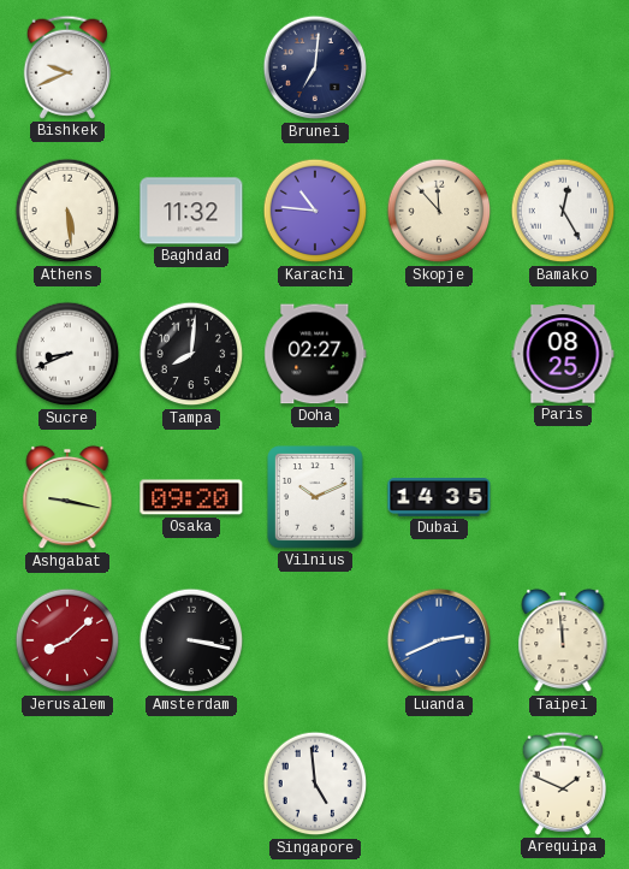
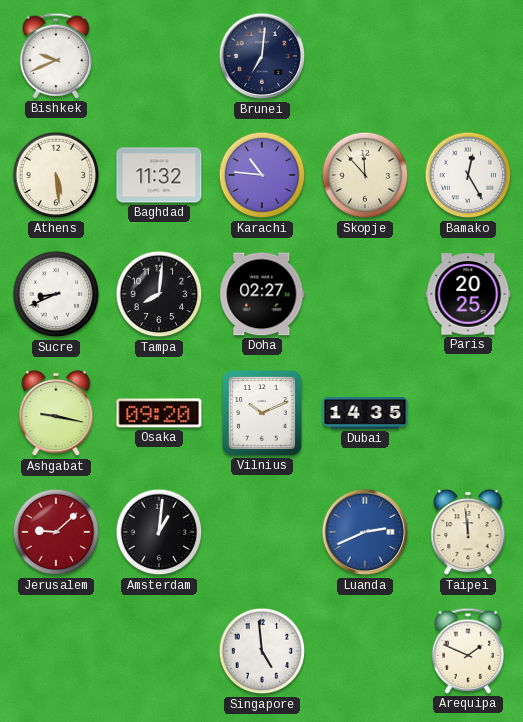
Paris: 08:25 -> 20:25
Jerusalem: 8:08 -> 9:08
Amsterdam: 3:17 -> 1:01
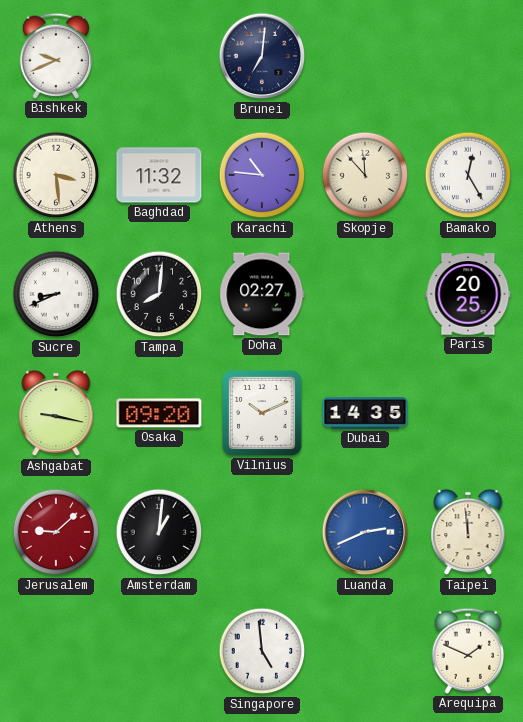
Athens: 5:29 -> 3:29
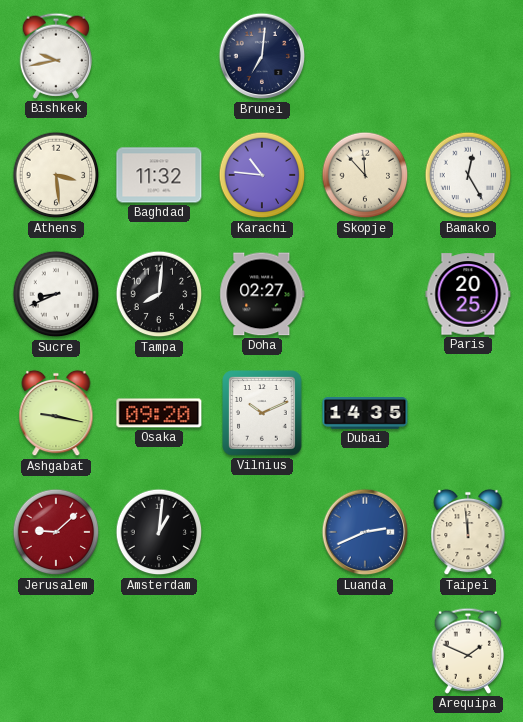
Bishkek: 9:41 -> 9:43
Singapore: 4:59 -> none
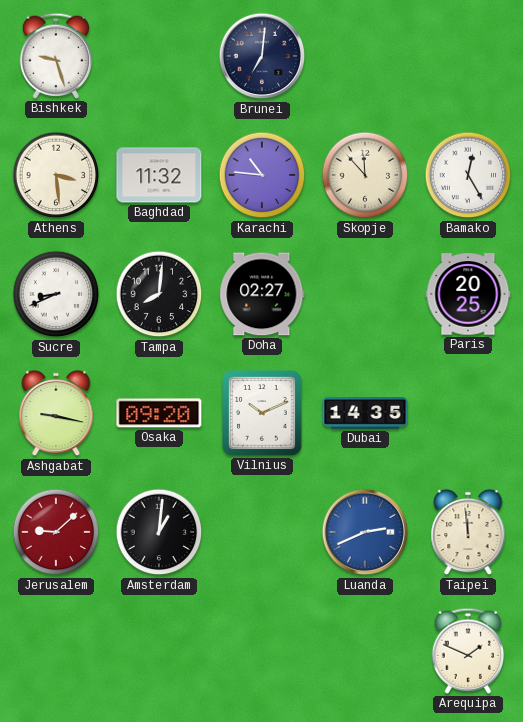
Bishkek: 9:43 -> 9:27
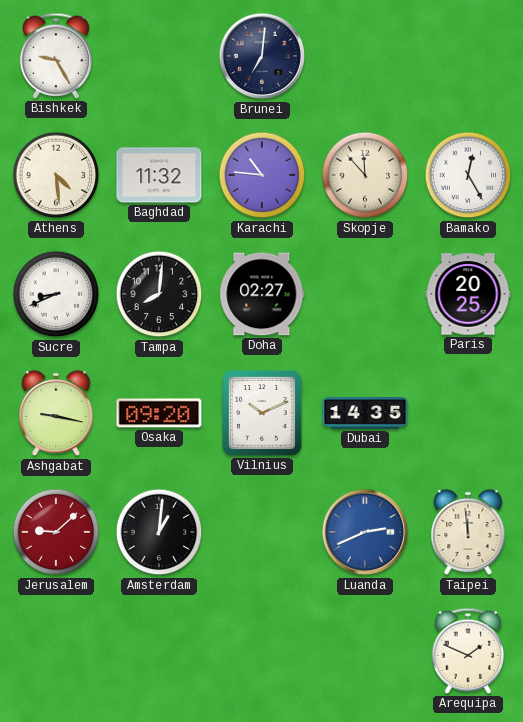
Bishkek: 9:27 -> 9:25
Athens: 3:29 -> 4:29
